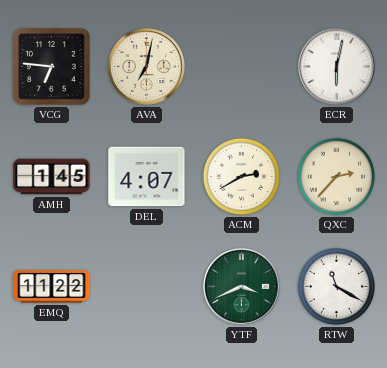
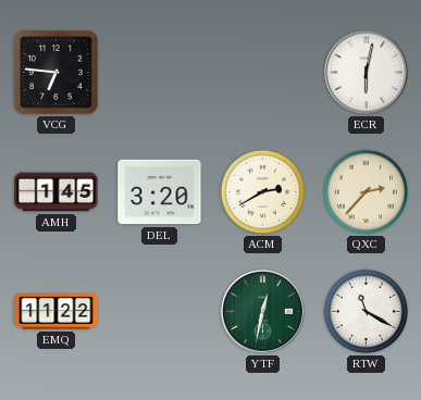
AVA: 7:02 -> none
DEL: 4:07 -> 3:20
YTF: 3:41 -> 12:32
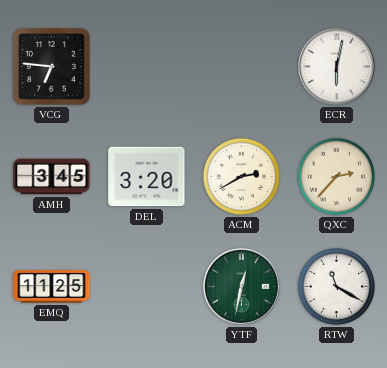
AMH: 1:45 -> 3:45
EMQ: 11:22 -> 11:25
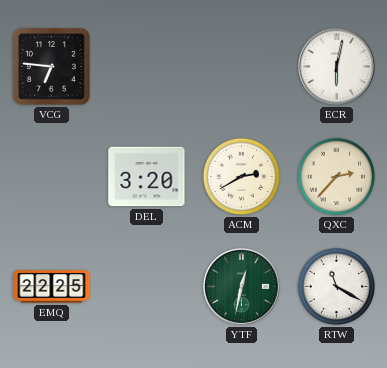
AMH: 3:45 -> none
EMQ: 11:25 -> 22:25
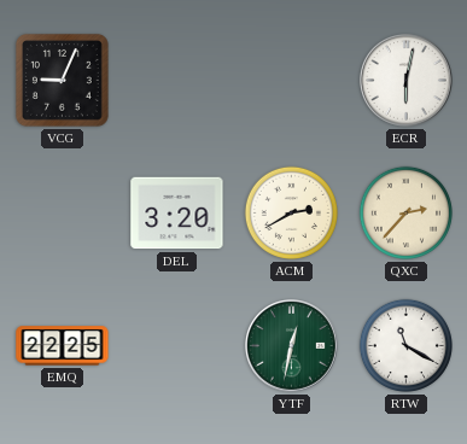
VCG: 6:46 -> 9:04
